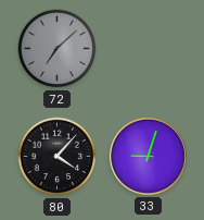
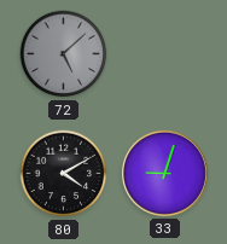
72: 7:08 -> 5:08
80: 4:07 -> 4:10
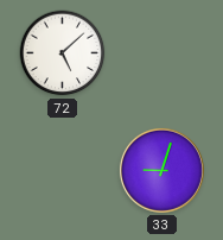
72 dial: grey -> white
80: 4:10 -> none
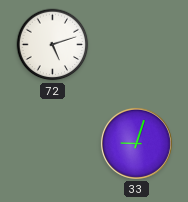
72: 5:08 -> 5:12
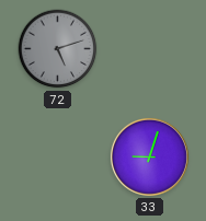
72 dial: white -> grey
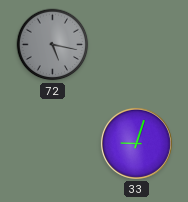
72: 5:12 -> 5:17
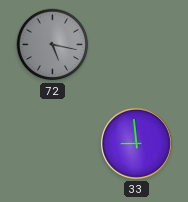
33: 9:03 -> 8:59
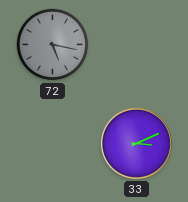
33: 8:59 -> 3:11
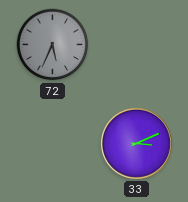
72: 5:17 -> 5:34
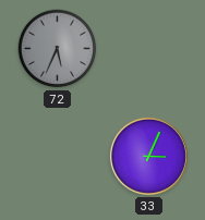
33: 3:11 -> 3:04
